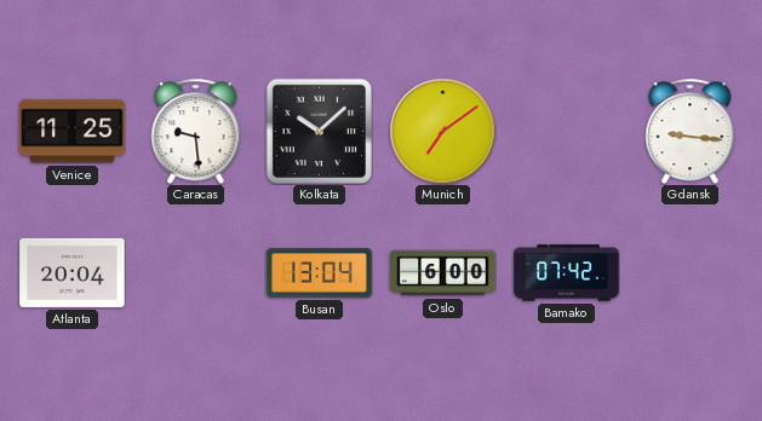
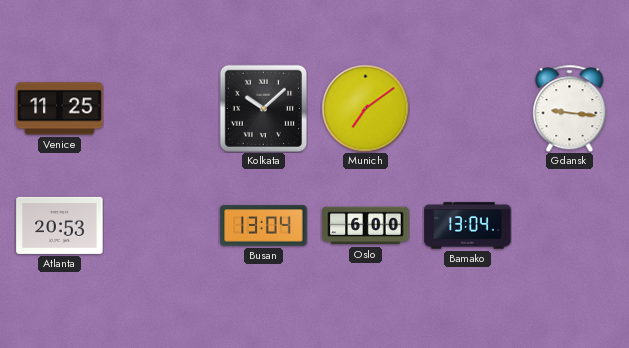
Caracas: 9:29 -> none
Atlanta: 20:04 -> 20:53
Bamako: 07:42 -> 13:04
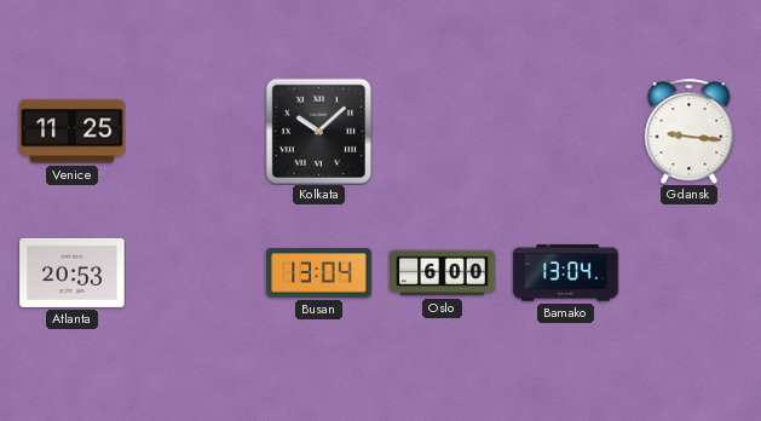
Munich: 7:09 -> none
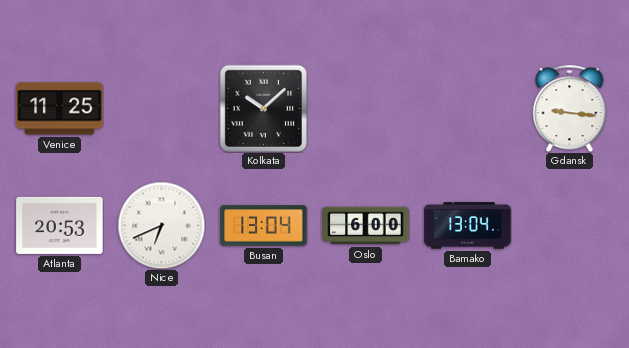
Nice: none -> 6:41
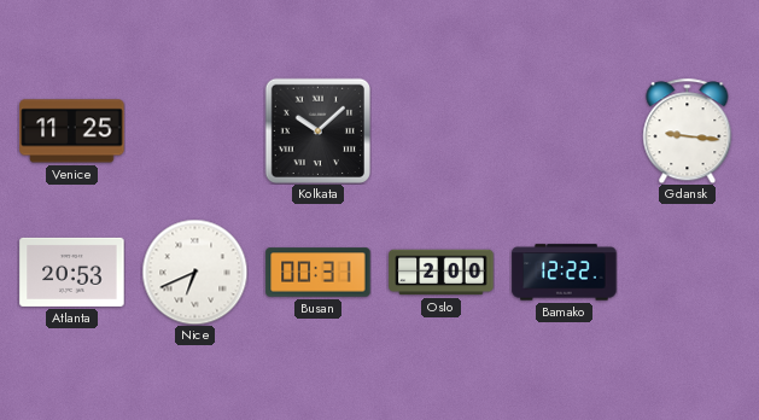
Busan: 13:04 -> 00:31
Oslo: 6:00 -> 2:00
Bamako: 13:04 -> 12:22
